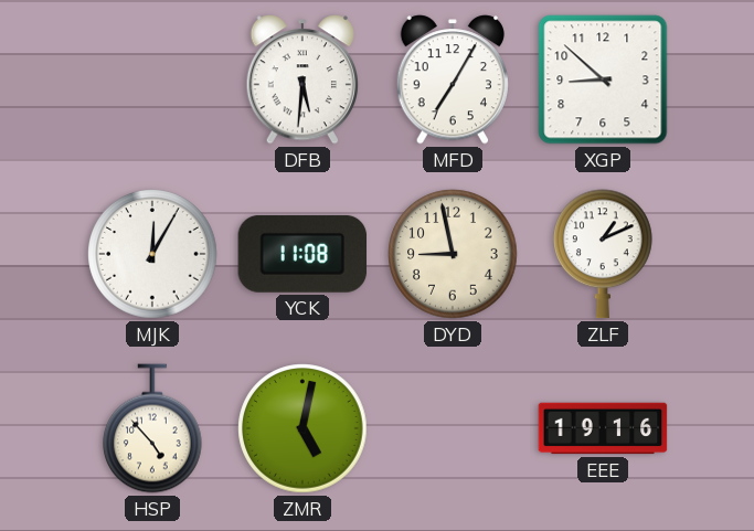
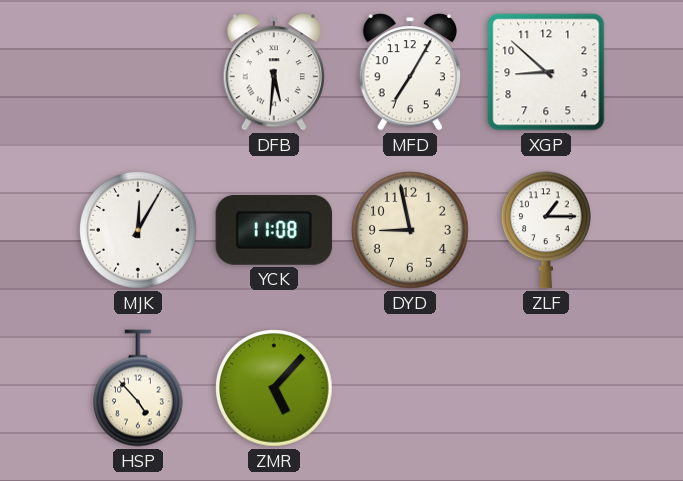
ZLF: 1:11 -> 1:15
ZMR: 5:02 -> 5:07
EEE: 19:16 -> none
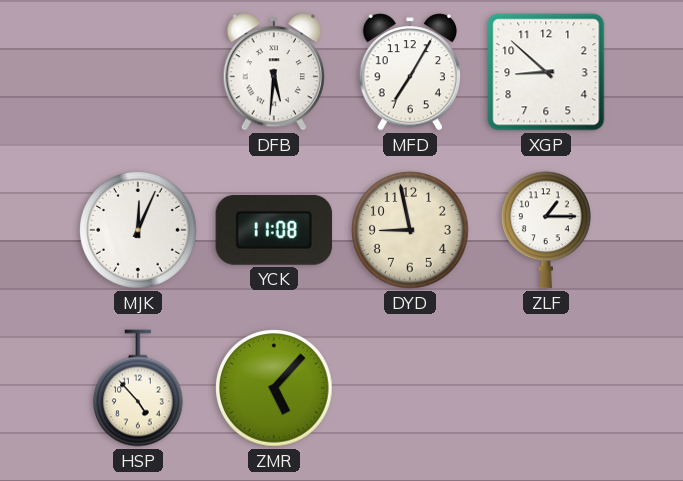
MJK: 12:05 -> 12:04
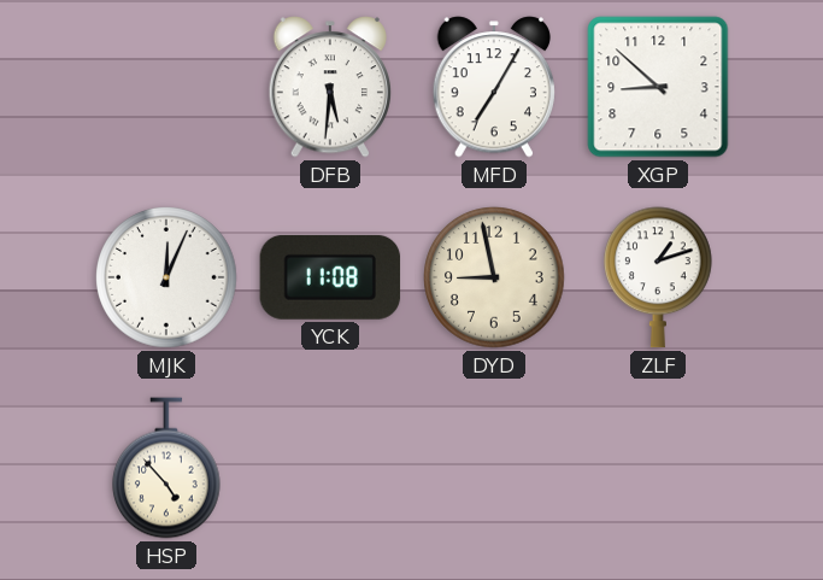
ZLF: 1:15 -> 1:12
ZMR: 5:07 -> none
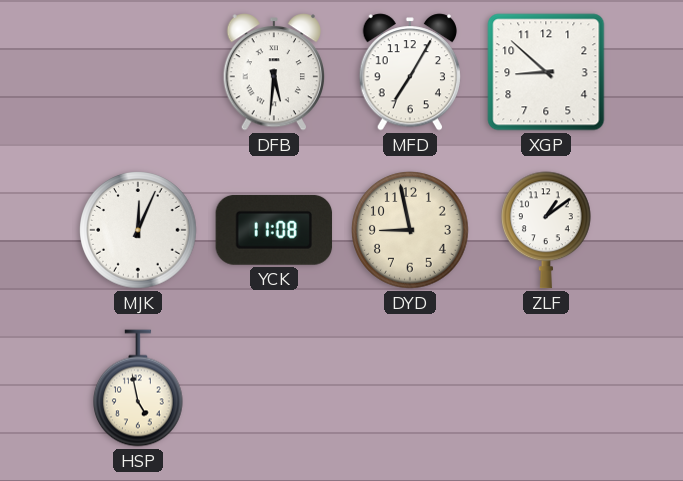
ZLF: 1:12 -> 1:09
HSP: 4:53 -> 4:58
